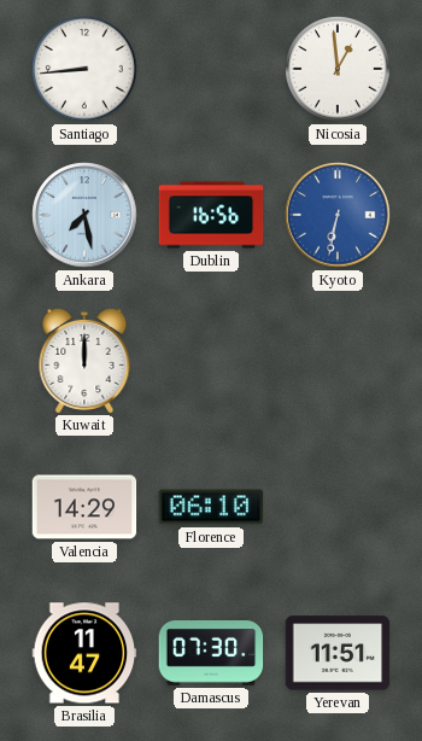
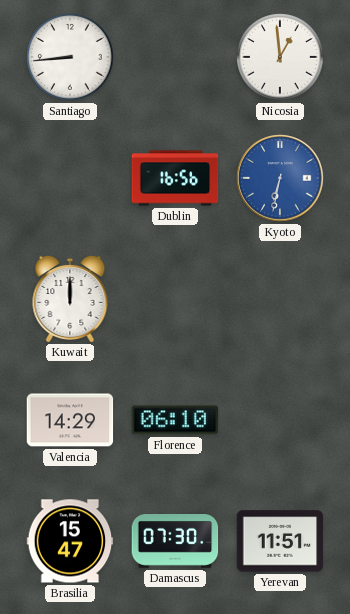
Ankara: 7:28 -> none
Brasilia: 11:47 -> 15:47
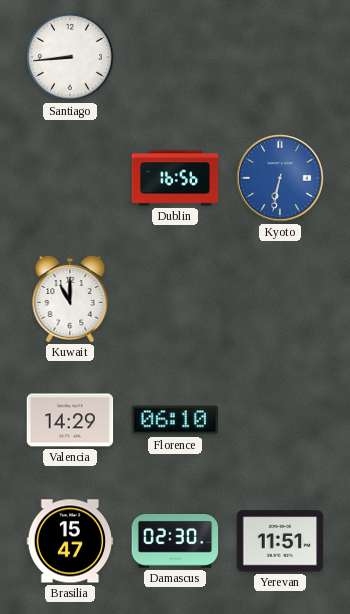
Nicosia: 12:59 -> none
Kuwait: 12:00 -> 11:00
Damascus: 07:30 -> 02:30
